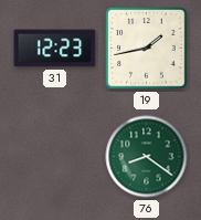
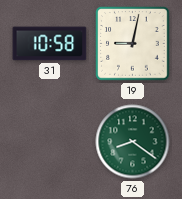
31: 12:23 -> 10:58
19: 1:43 -> 9:02
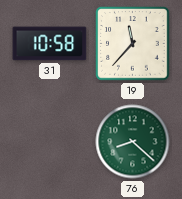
19: 9:02 -> 11:37
76: 8:21 -> 8:22
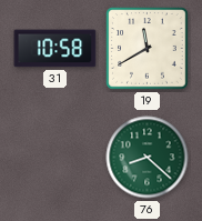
19: 11:37 -> 11:40
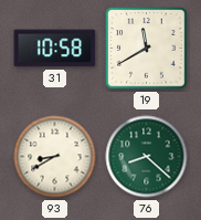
93: none -> 8:40
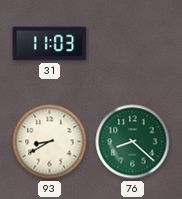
31: 10:58 -> 11:03
19: 11:40 -> none
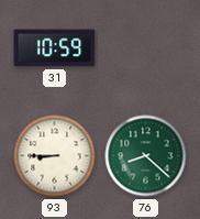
31: 11:03 -> 10:59
93: 8:40 -> 8:45
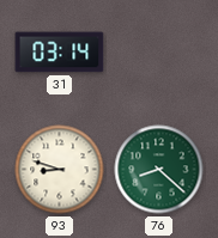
31: 10:59 -> 03:14
93: 8:45 -> 8:48
